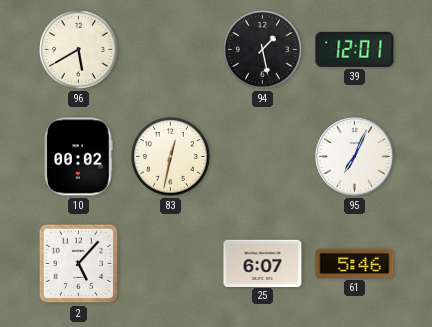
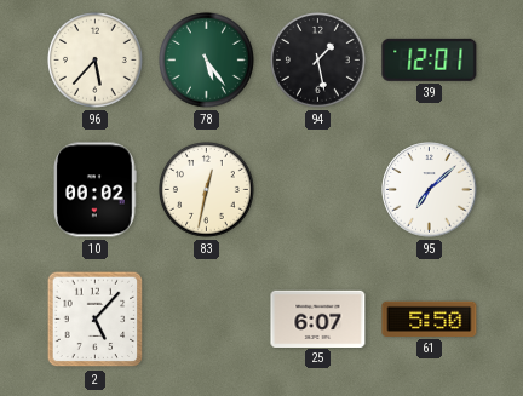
96: 5:40 -> 5:37
78: none -> 5:24
95: 7:04 -> 7:08
61: 5:46 -> 5:50
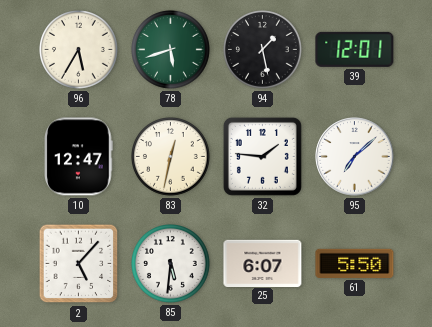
96: 5:37 -> 5:35
78: 5:24 -> 5:42
10: 00:02 -> 12:47
32: none -> 1:46
85: none -> 5:31
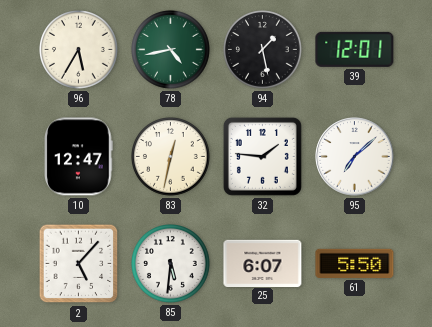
78: 5:42 -> 4:43
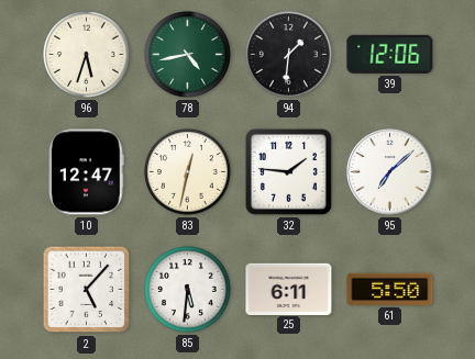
96: 5:35 -> 5:33
94: 1:28 -> 1:31
39: 12:01 -> 12:06
25: 6:07 -> 6:11
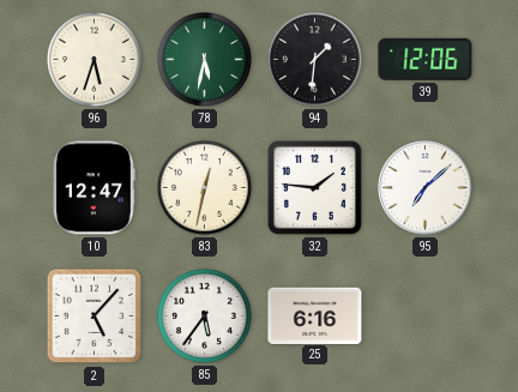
78: 4:43 -> 5:32
85: 5:31 -> 5:36
25: 6:11 -> 6:16
61: 5:50 -> none
